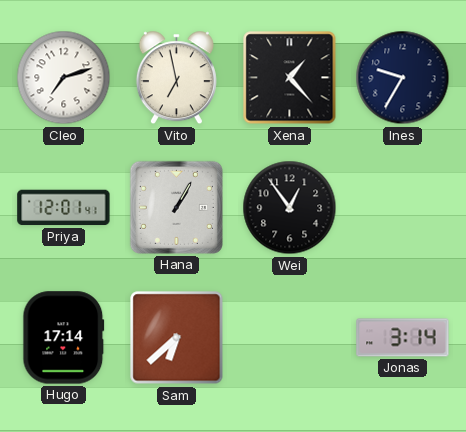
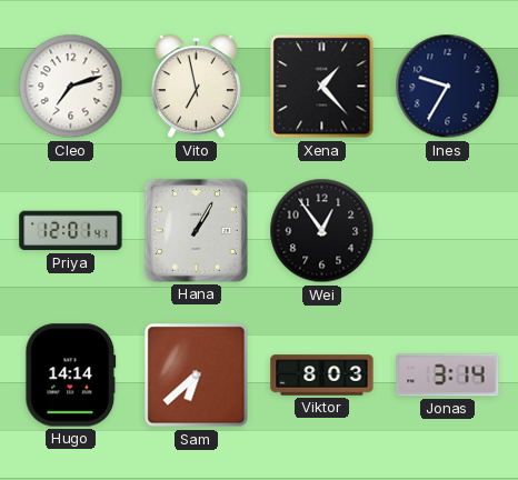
Hugo: 17:14 -> 14:14
Viktor: none -> 8:03
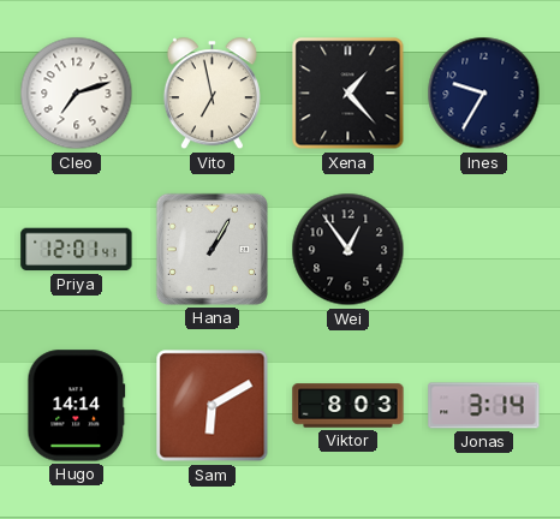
Sam: 6:38 -> 6:10
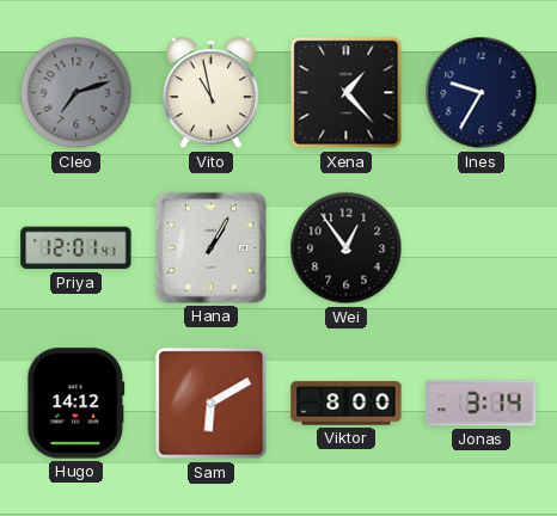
Cleo dial: white -> grey
Vito: 6:58 -> 10:58
Hugo: 14:14 -> 14:12
Viktor: 8:03 -> 8:00
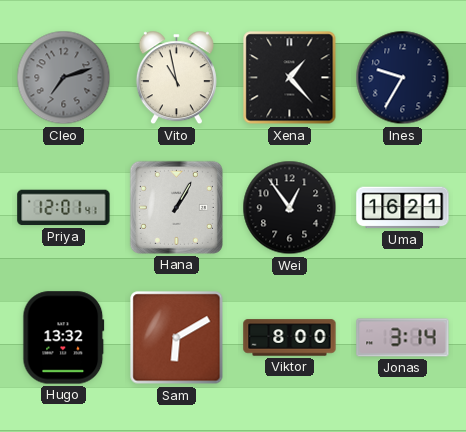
Uma: none -> 16:21
Hugo: 14:12 -> 13:32
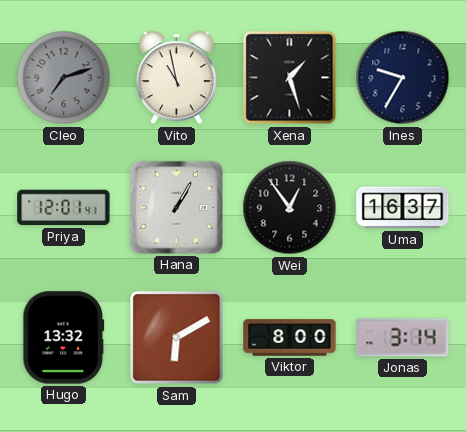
Xena: 1:23 -> 1:27
Uma: 16:21 -> 16:37
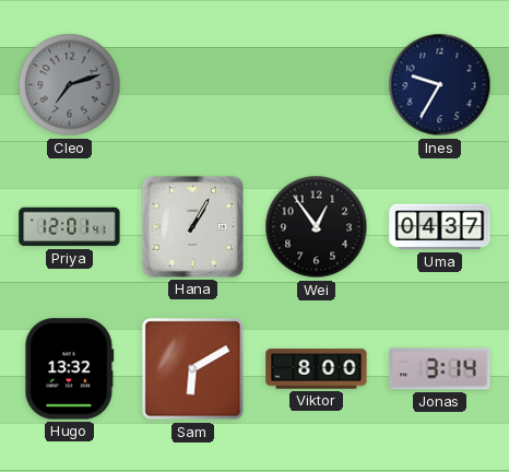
Vito: 10:58 -> none
Xena: 1:27 -> none
Uma: 16:37 -> 04:37
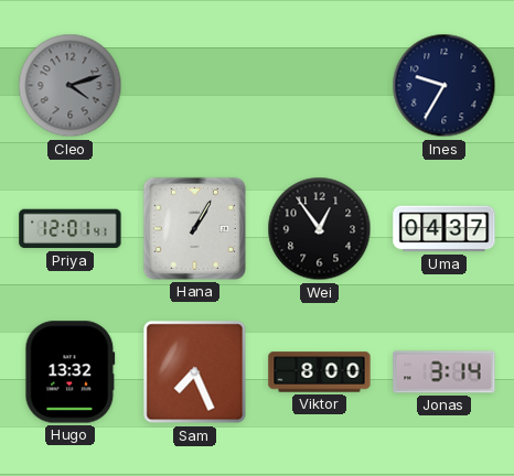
Cleo: 7:12 -> 4:12
Sam: 6:10 -> 7:26
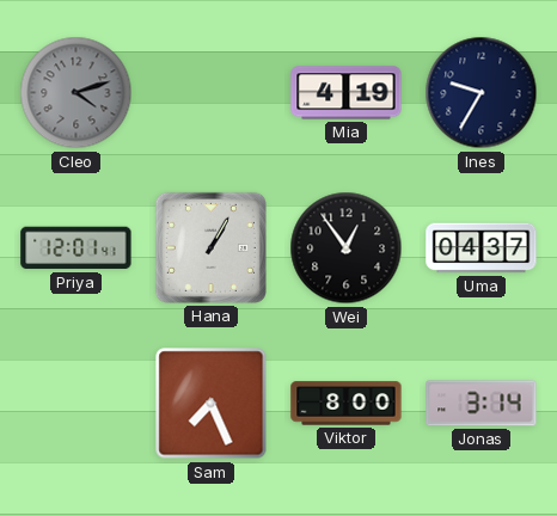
Mia: none -> 4:19
Hugo: 13:32 -> none
